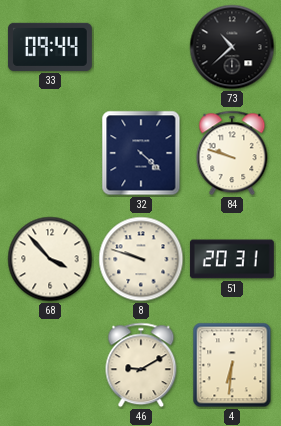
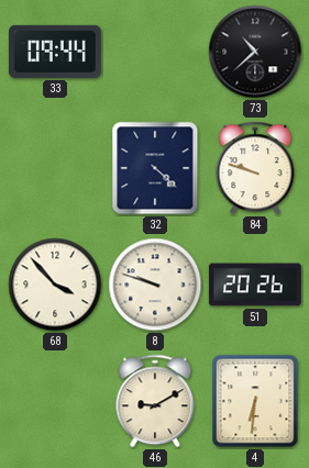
51: 20:31 -> 20:26
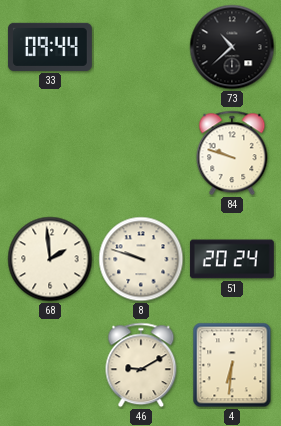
32: 4:22 -> none
68: 3:53 -> 1:59
51: 20:26 -> 20:24
